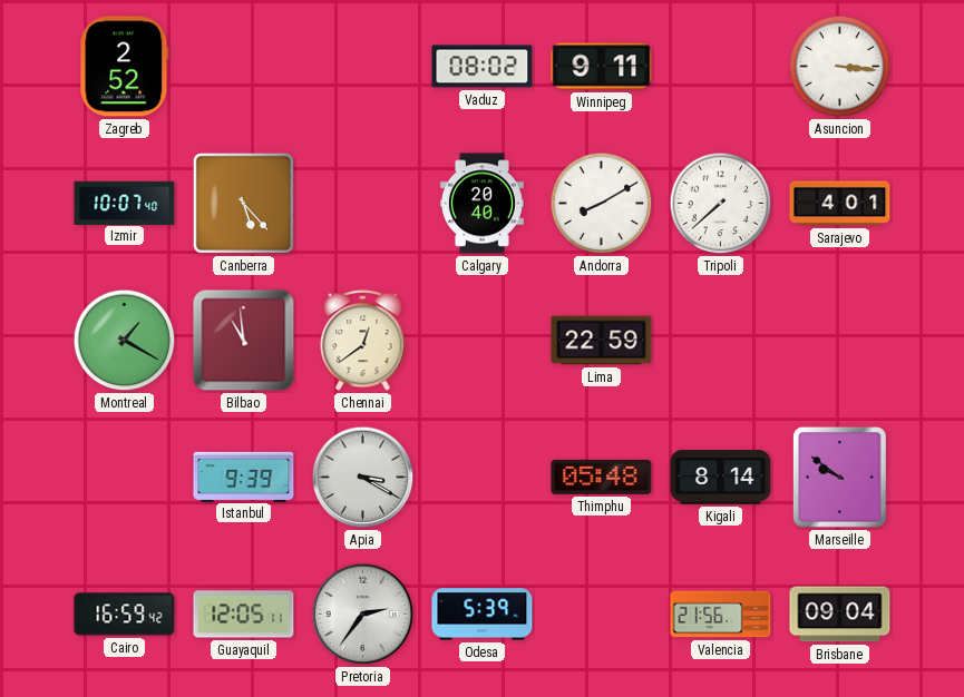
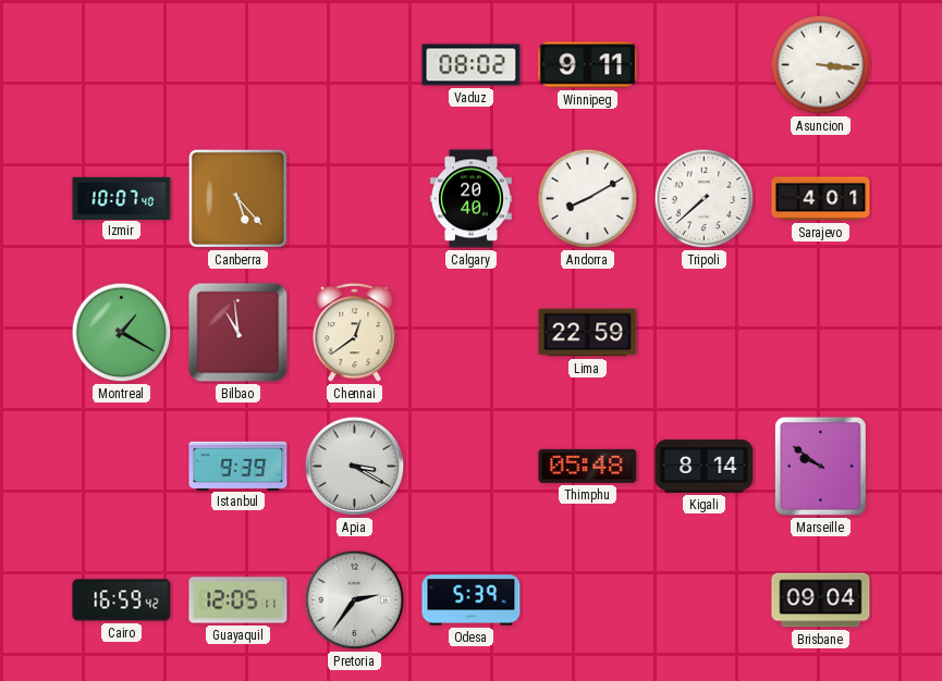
Zagreb: 2:52 -> none
Valencia: 21:56 -> none
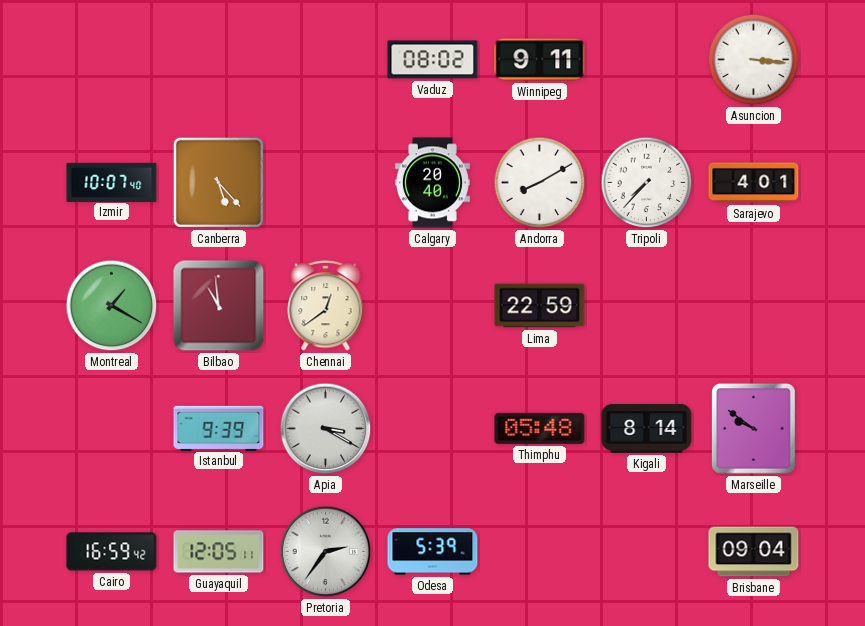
Tripoli: 7:38 -> 7:37
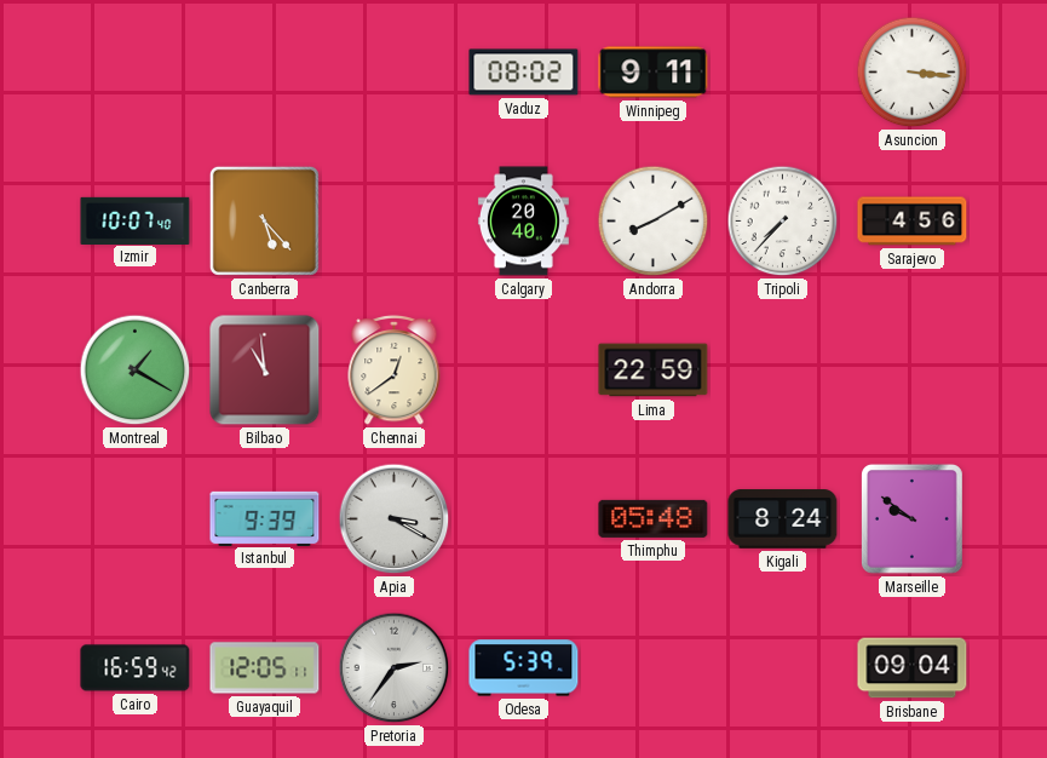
Sarajevo: 4:01 -> 4:56
Kigali: 8:14 -> 8:24
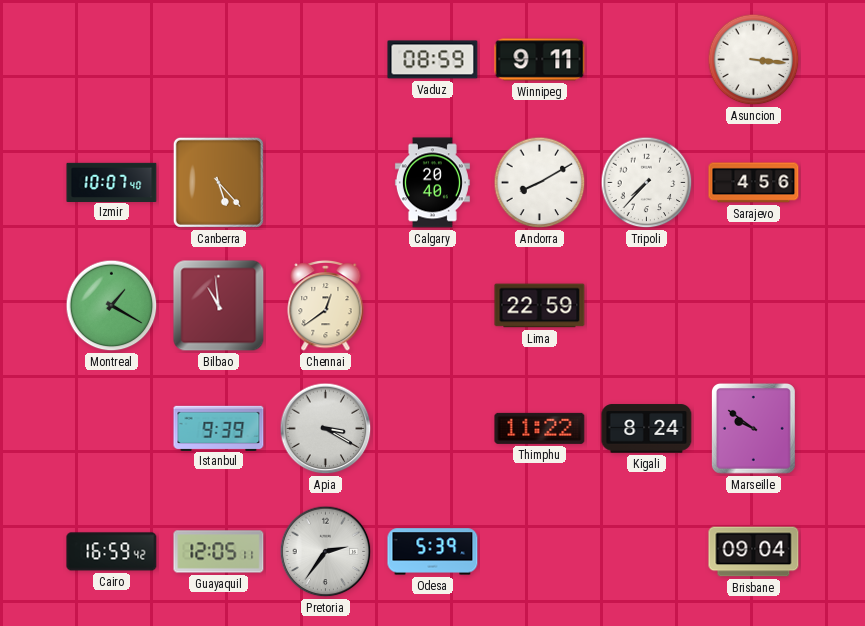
Vaduz: 08:02 -> 08:59
Thimphu: 05:48 -> 11:22
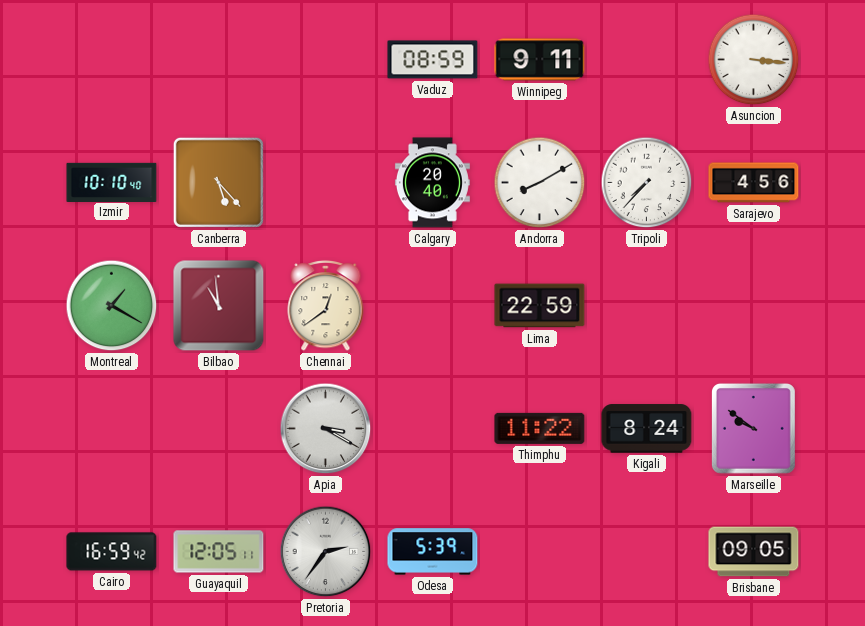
Izmir: 10:07 -> 10:10
Istanbul: 9:39 -> none
Brisbane: 09:04 -> 09:05
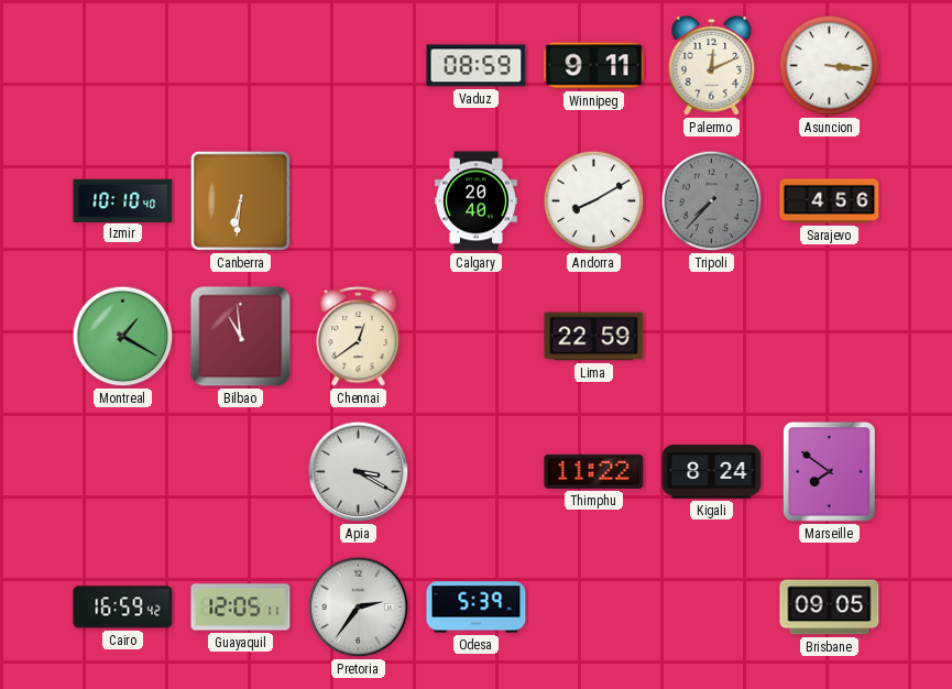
Palermo: none -> 12:11
Canberra: 5:23 -> 6:31
Tripoli dial: white -> grey
Marseille: 9:51 -> 7:51
